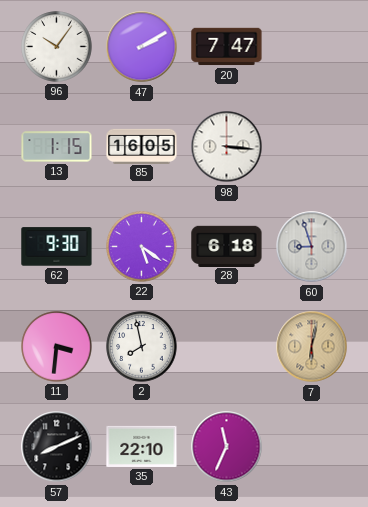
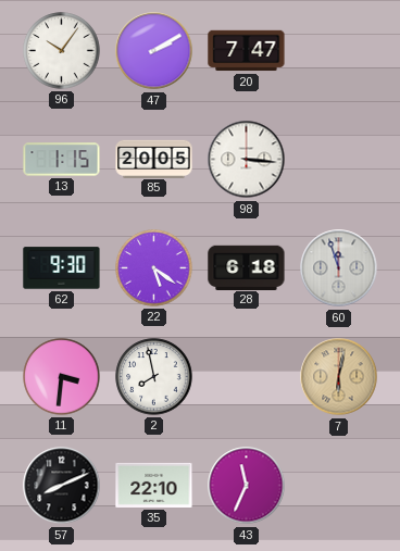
85: 16:05 -> 20:05
60: 8:57 -> 11:57
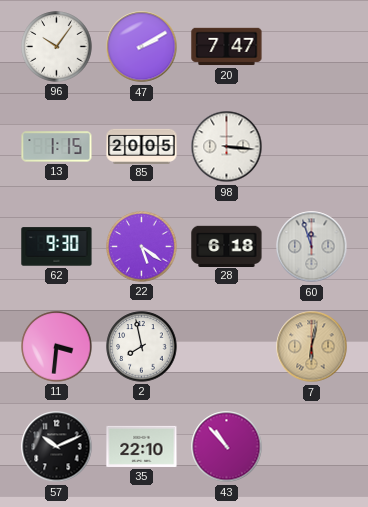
57: 8:11 -> 10:11
43: 11:34 -> 10:53
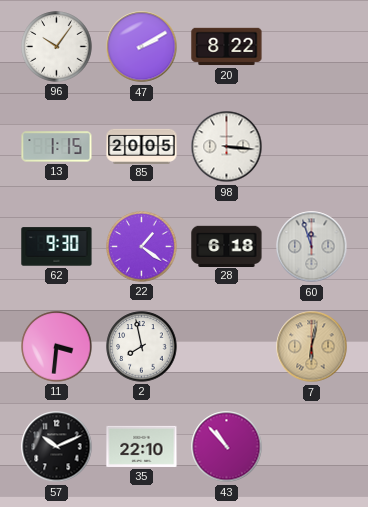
20: 7:47 -> 8:22
22: 5:21 -> 1:21
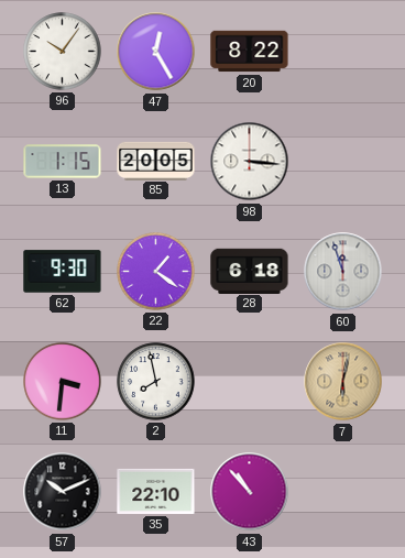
47: 2:10 -> 12:25
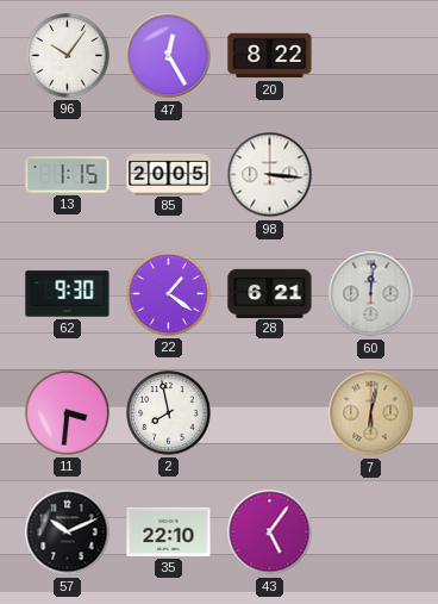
28: 6:18 -> 6:21
60: 11:57 -> 12:01
43: 10:53 -> 5:06
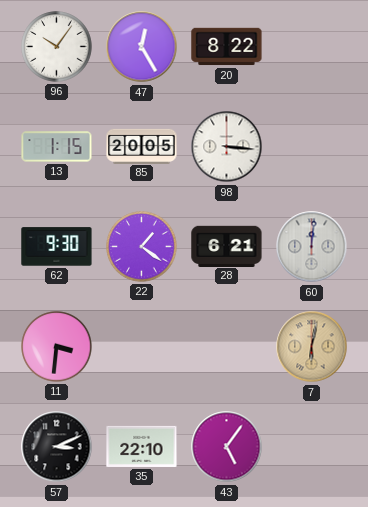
2: 7:58 -> none
57: 10:11 -> 3:11
